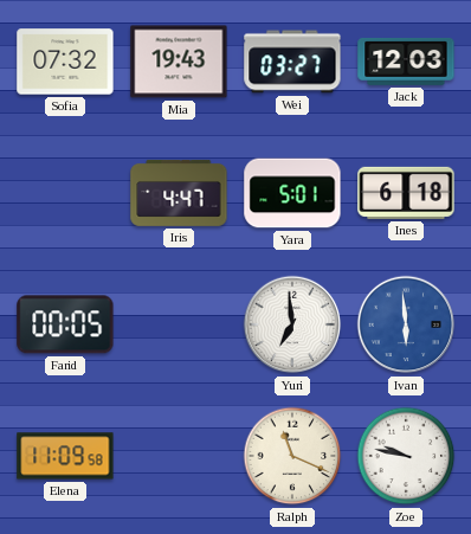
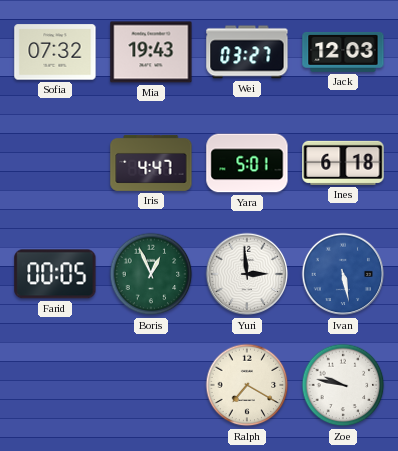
Boris: none -> 12:56
Yuri: 6:59 -> 2:59
Ivan: 5:59 -> 5:28
Elena: 11:09 -> none
Ralph: 11:19 -> 7:20
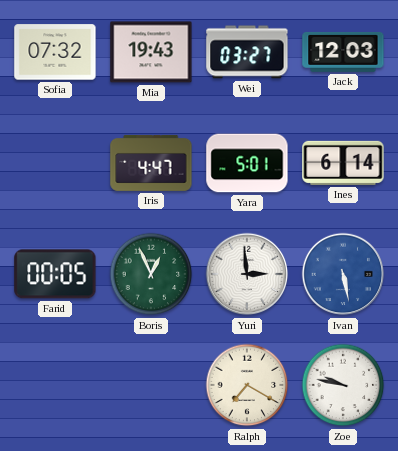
Ines: 6:18 -> 6:14
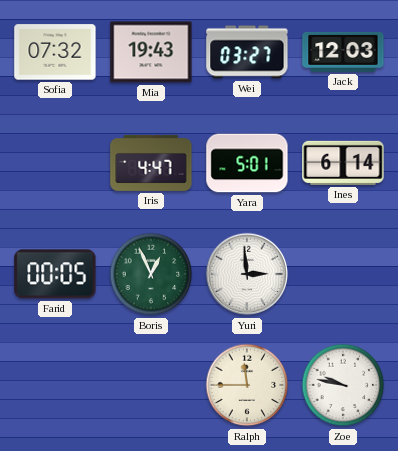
Ivan: 5:28 -> none
Ralph: 7:20 -> 11:45
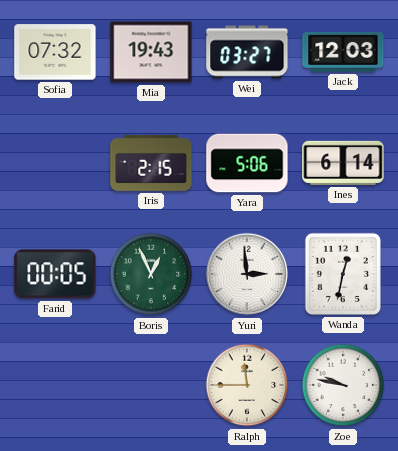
Iris: 4:47 -> 2:15
Yara: 5:01 -> 5:06
Wanda: none -> 12:32
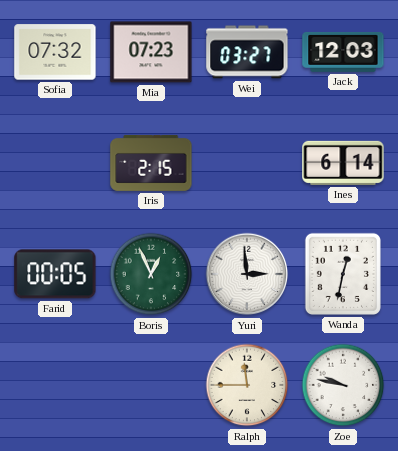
Mia: 19:43 -> 07:23
Yara: 5:06 -> none
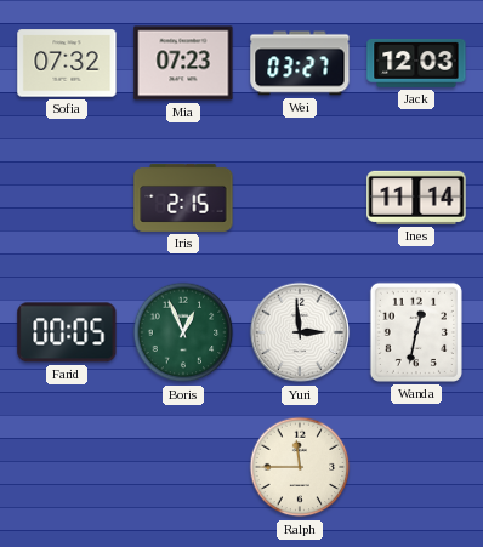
Ines: 6:14 -> 11:14
Zoe: 9:47 -> none
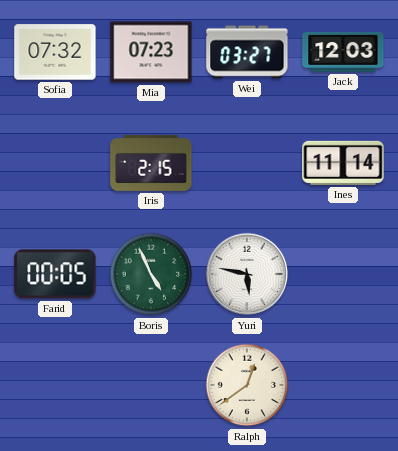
Boris: 12:56 -> 4:56
Yuri: 2:59 -> 5:47
Wanda: 12:32 -> none
Ralph: 11:45 -> 12:39
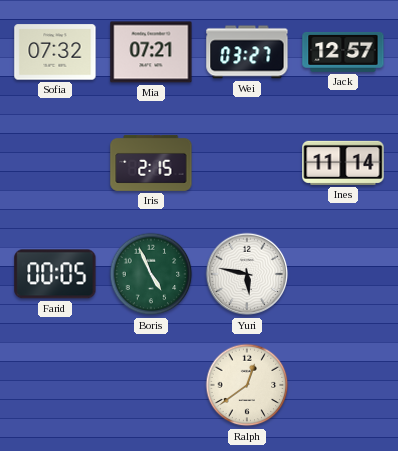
Mia: 07:23 -> 07:21
Jack: 12:03 -> 12:57
